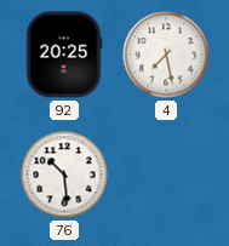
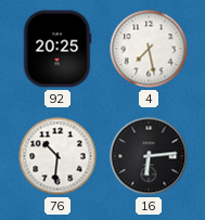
76: 10:29 -> 10:31
16: none -> 6:14
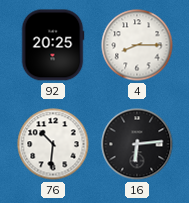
4: 7:28 -> 8:15
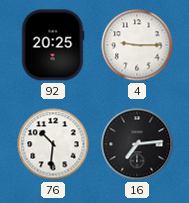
4: 8:15 -> 9:15
16: 6:14 -> 7:14
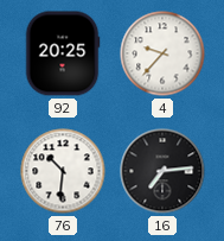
4: 9:15 -> 9:37
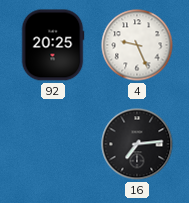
4: 9:37 -> 9:26
76: 10:31 -> none
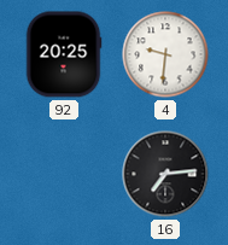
4: 9:26 -> 9:31
